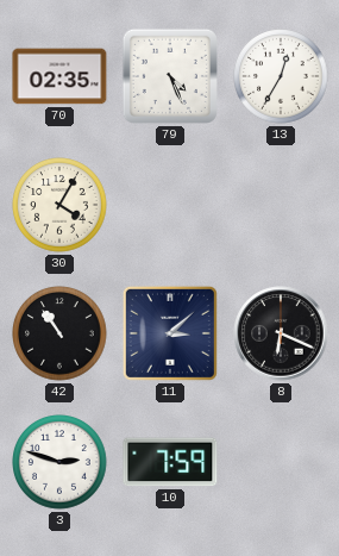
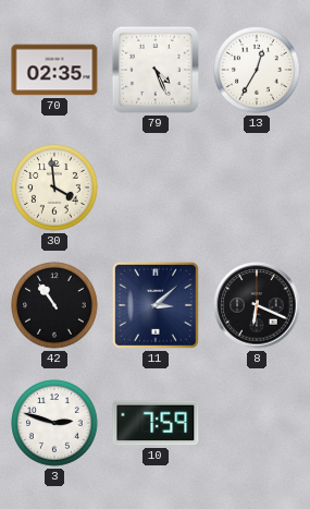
30: 4:05 -> 3:59
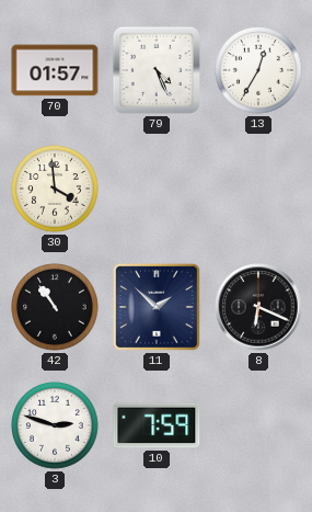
70: 02:35 -> 01:57
11: 3:08 -> 1:52
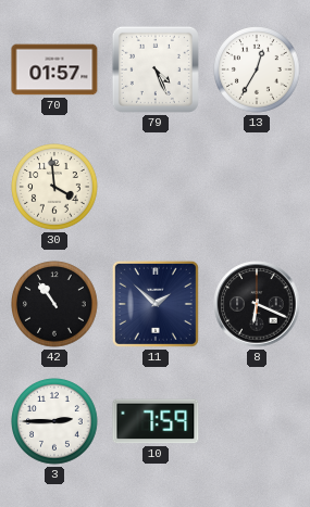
3: 2:48 -> 2:45
